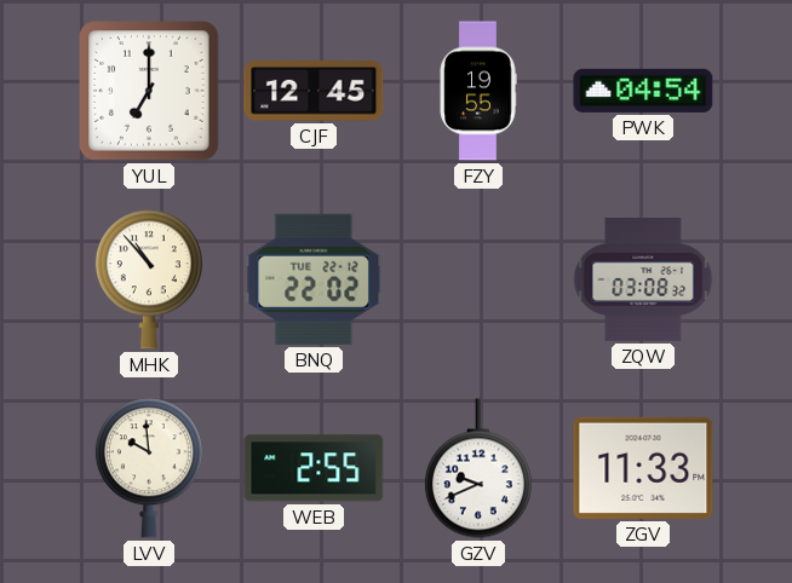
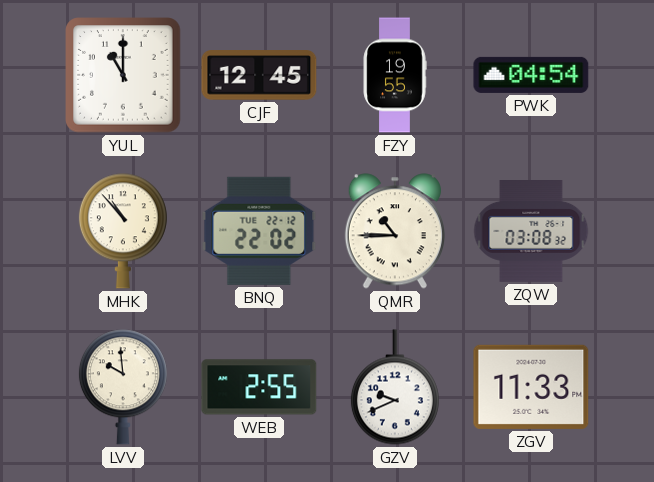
YUL: 7:00 -> 11:00
QMR: none -> 10:45
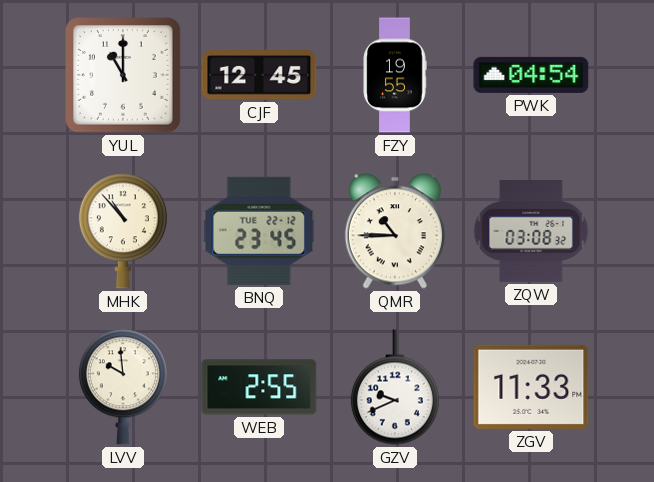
BNQ: 22:02 -> 23:45
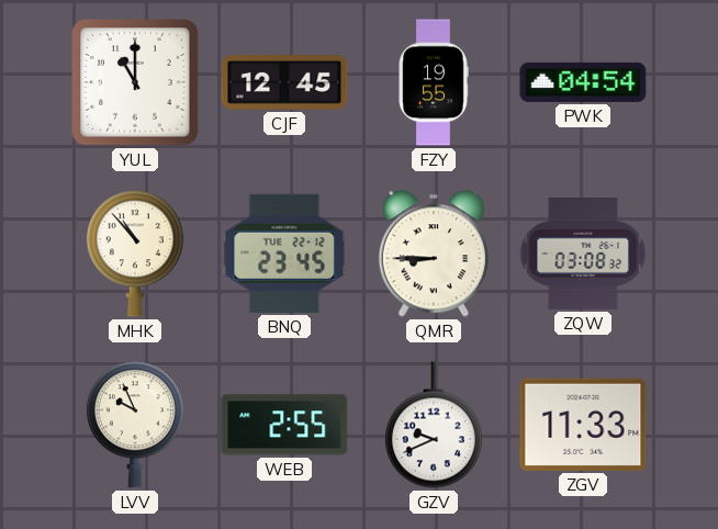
QMR: 10:45 -> 8:45
LVV: 9:59 -> 9:56
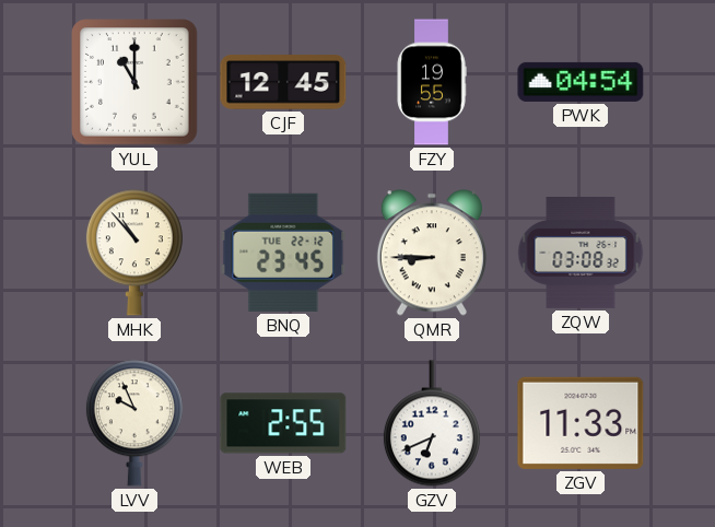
GZV: 9:41 -> 6:41
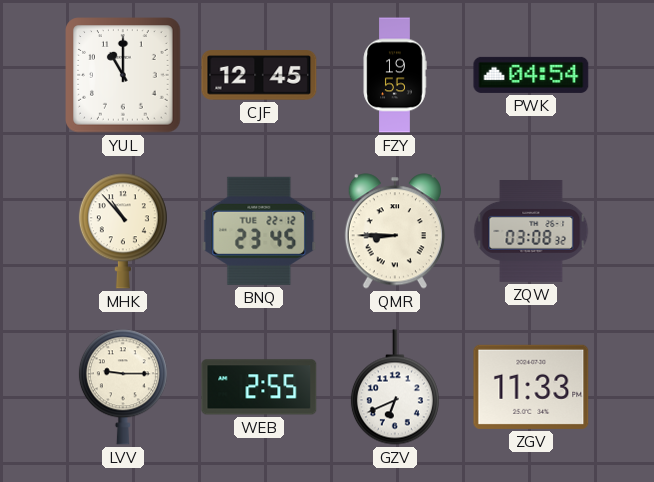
LVV: 9:56 -> 9:15
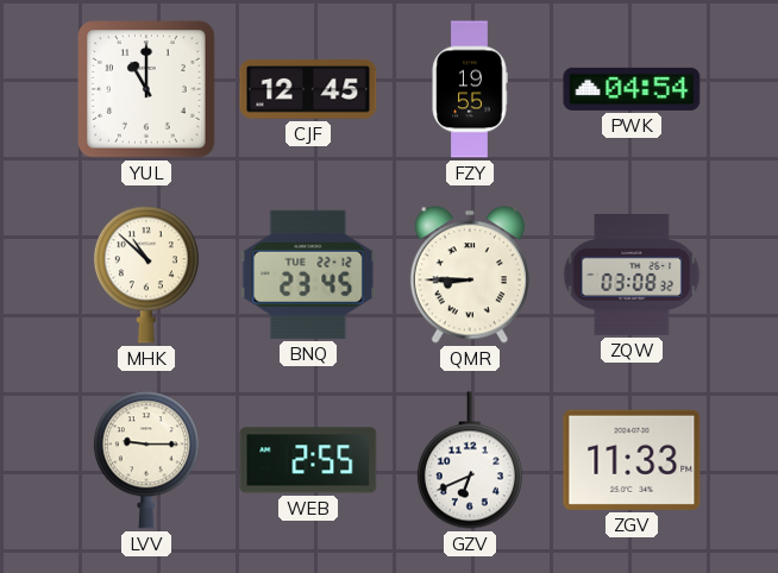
MHK: 10:53 -> 10:52
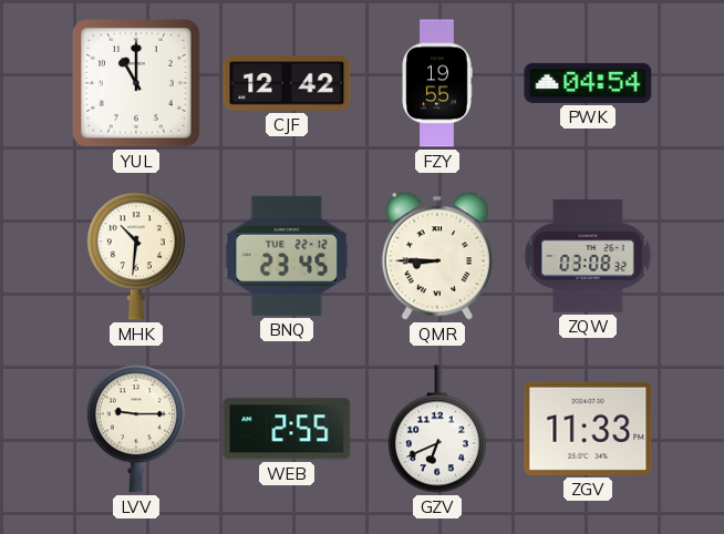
CJF: 12:45 -> 12:42
MHK: 10:52 -> 10:31
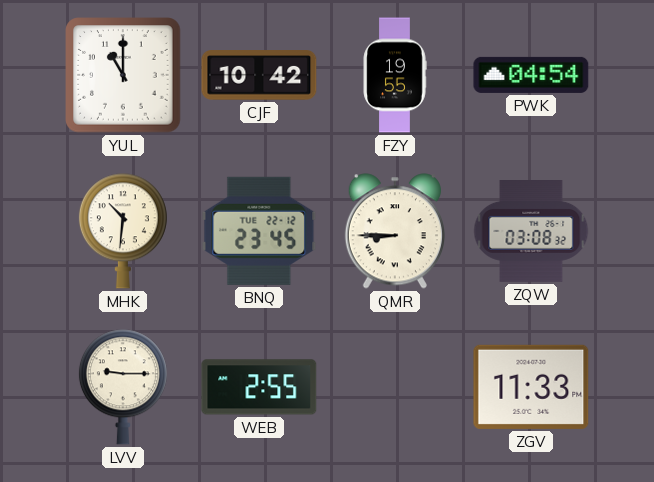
CJF: 12:42 -> 10:42
GZV: 6:41 -> none
